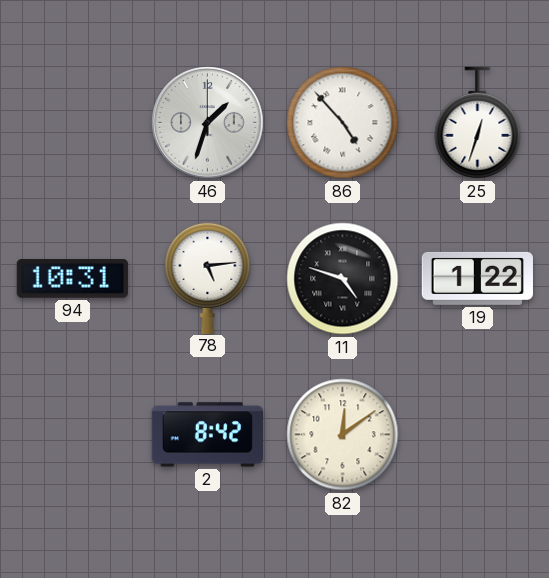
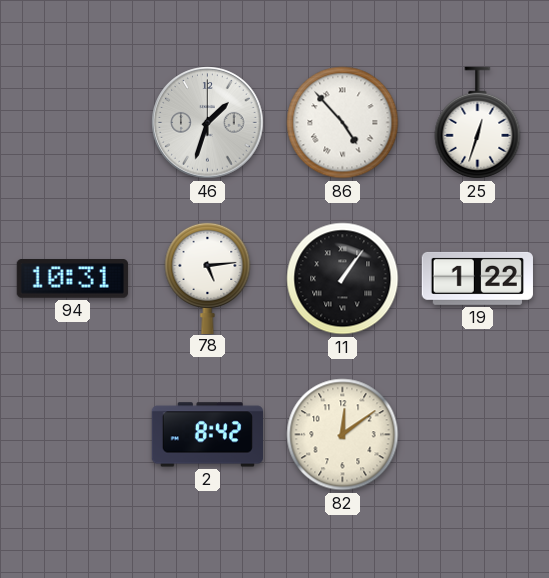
11: 4:48 -> 1:06
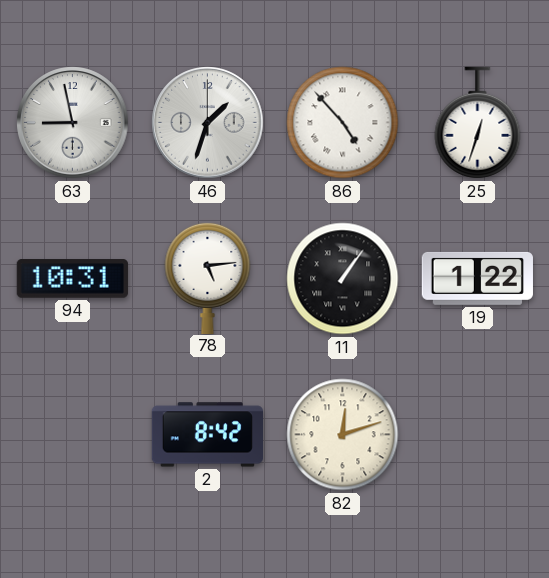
63: none -> 8:58
82: 12:09 -> 12:12
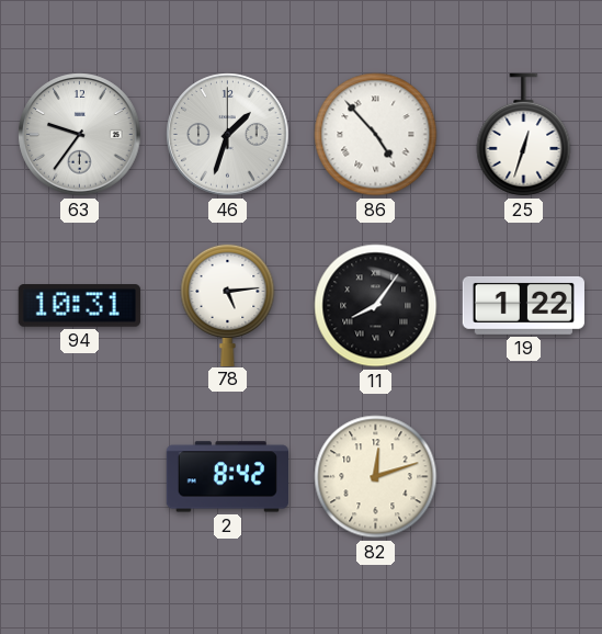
63: 8:58 -> 9:36
11: 1:06 -> 8:06
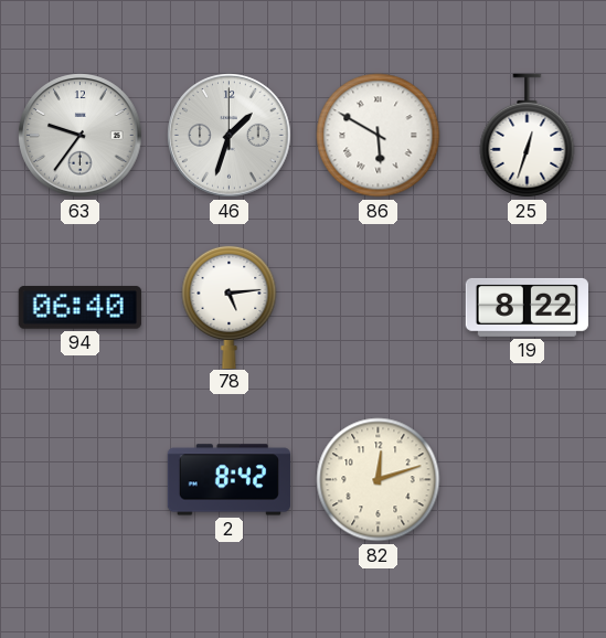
86: 4:53 -> 5:50
94: 10:31 -> 06:40
11: 8:06 -> none
19: 1:22 -> 8:22
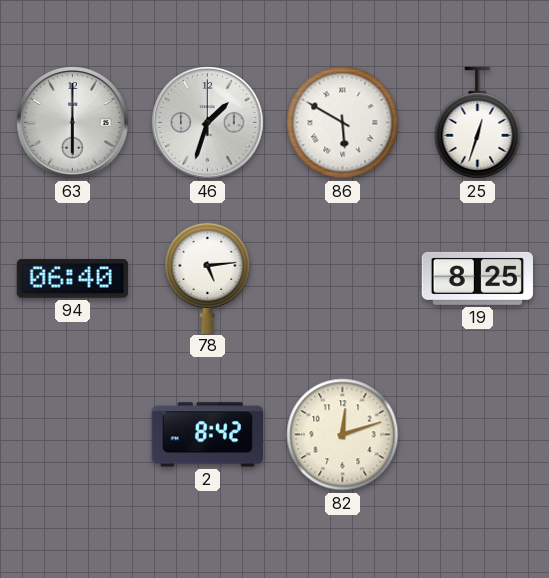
63: 9:36 -> 6:00
19: 8:22 -> 8:25
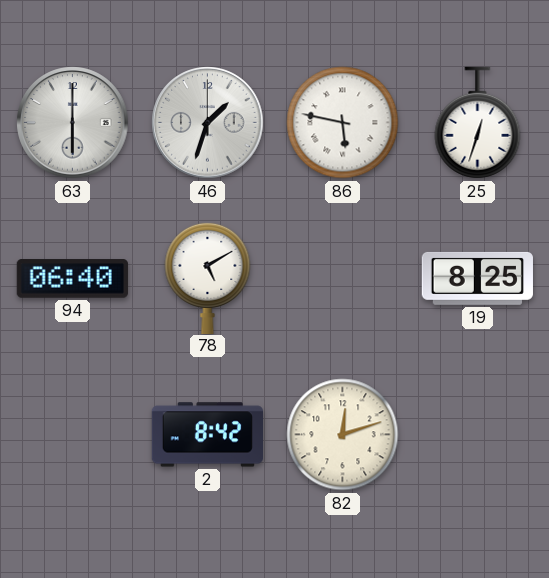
86: 5:50 -> 5:47
78: 5:14 -> 5:10
